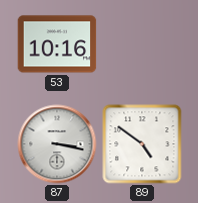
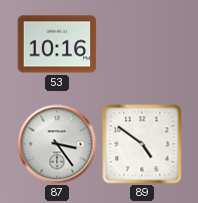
87: 3:17 -> 3:24
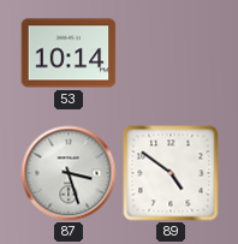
53: 10:16 -> 10:14
87: 3:24 -> 3:27
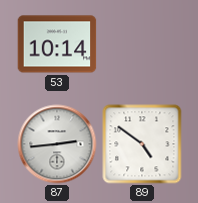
87: 3:27 -> 2:44
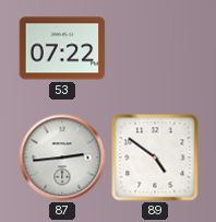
53: 10:14 -> 07:22
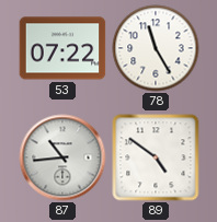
78: none -> 11:25
87: 2:44 -> 10:44
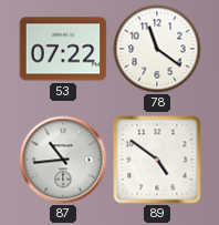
78: 11:25 -> 11:21
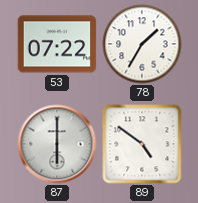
78: 11:21 -> 1:35
87: 10:44 -> 6:00
